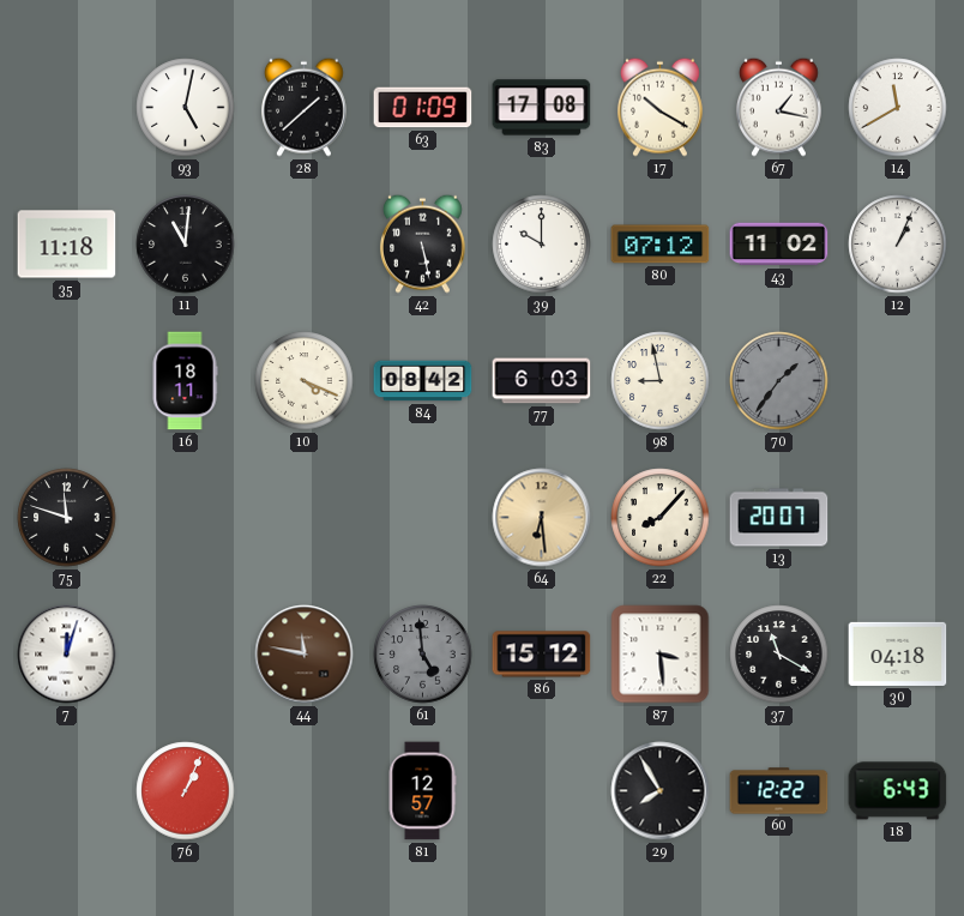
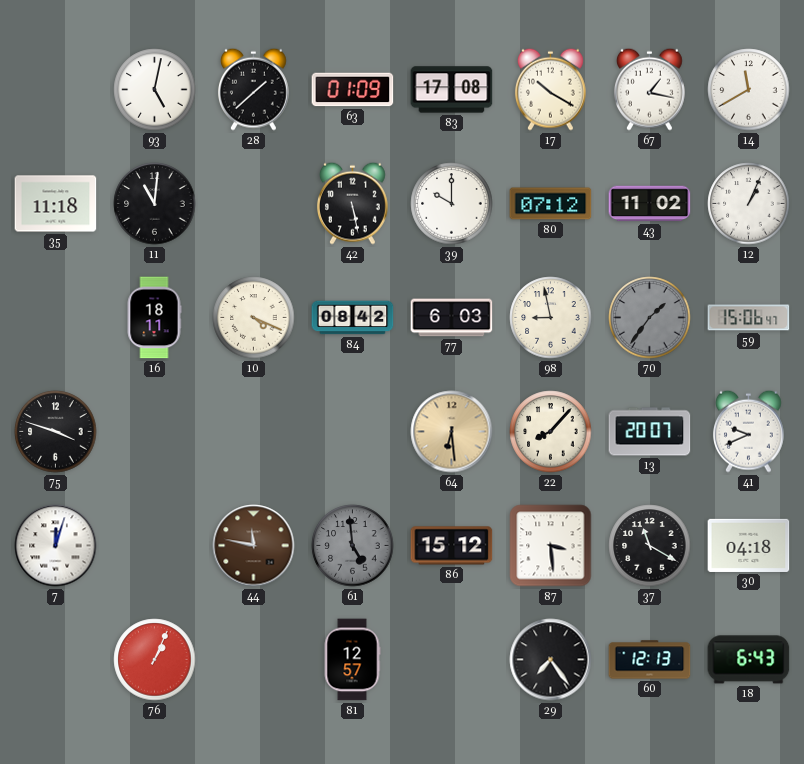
59: none -> 15:06
75: 11:48 -> 3:48
41: none -> 9:41
29: 7:55 -> 7:24
60: 12:22 -> 12:13
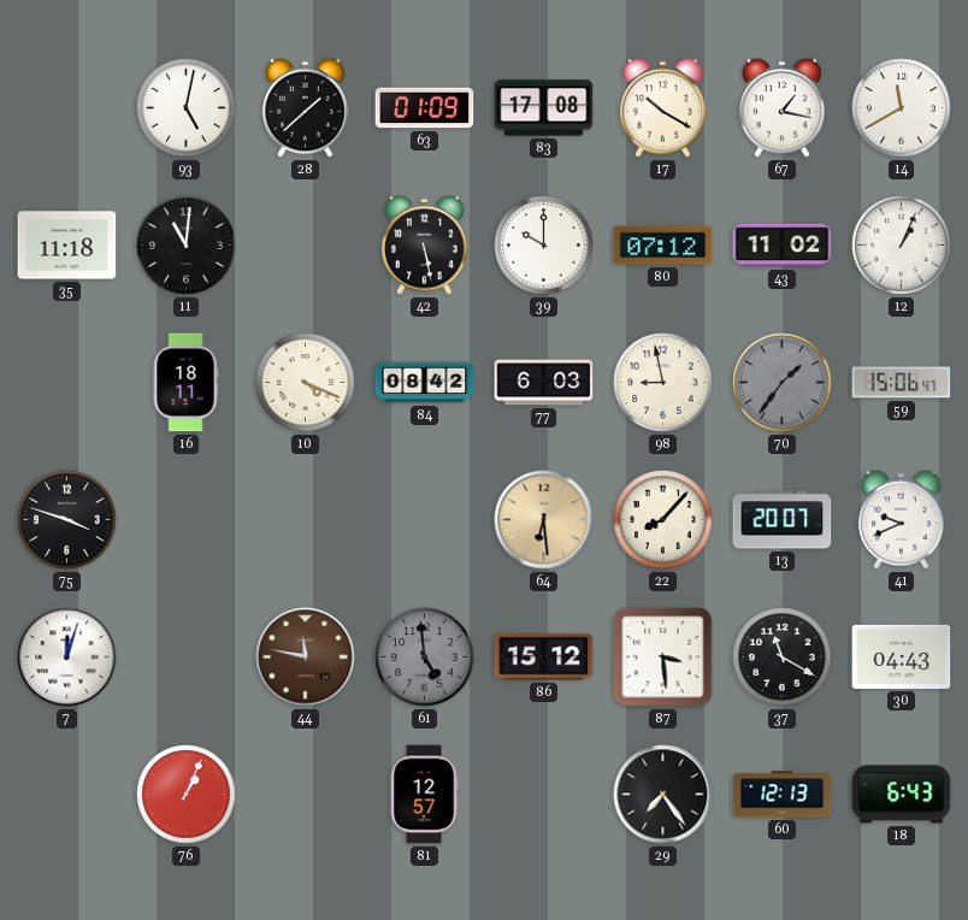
30: 04:18 -> 04:43
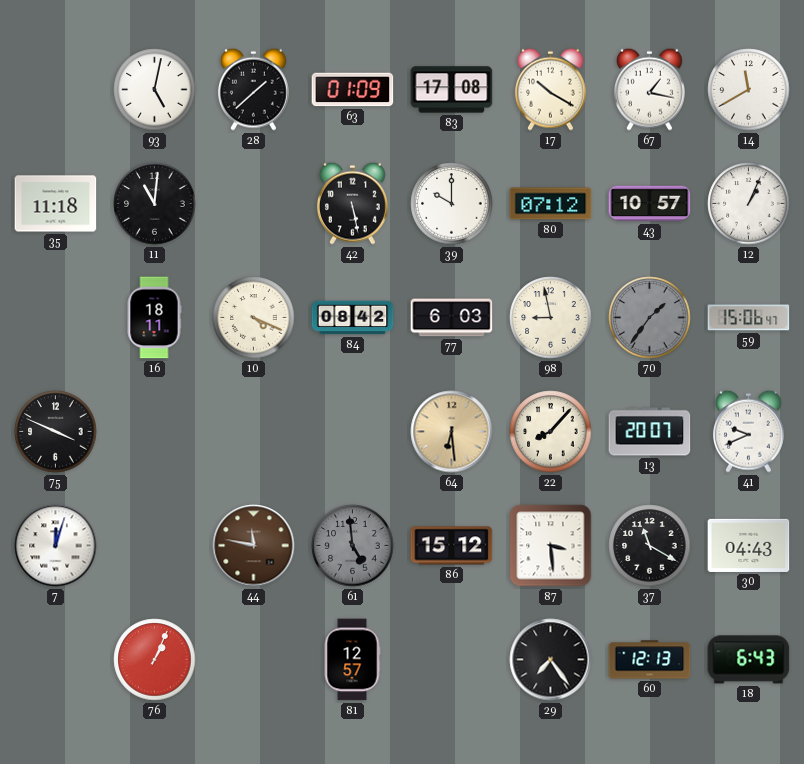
43: 11:02 -> 10:57
75: 3:48 -> 3:49
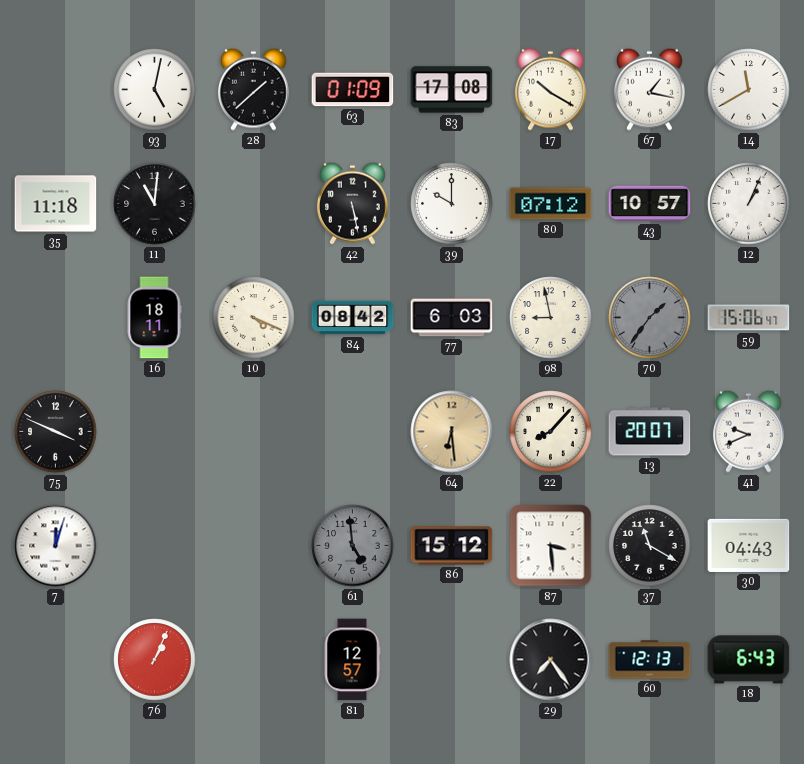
44: 11:47 -> none
